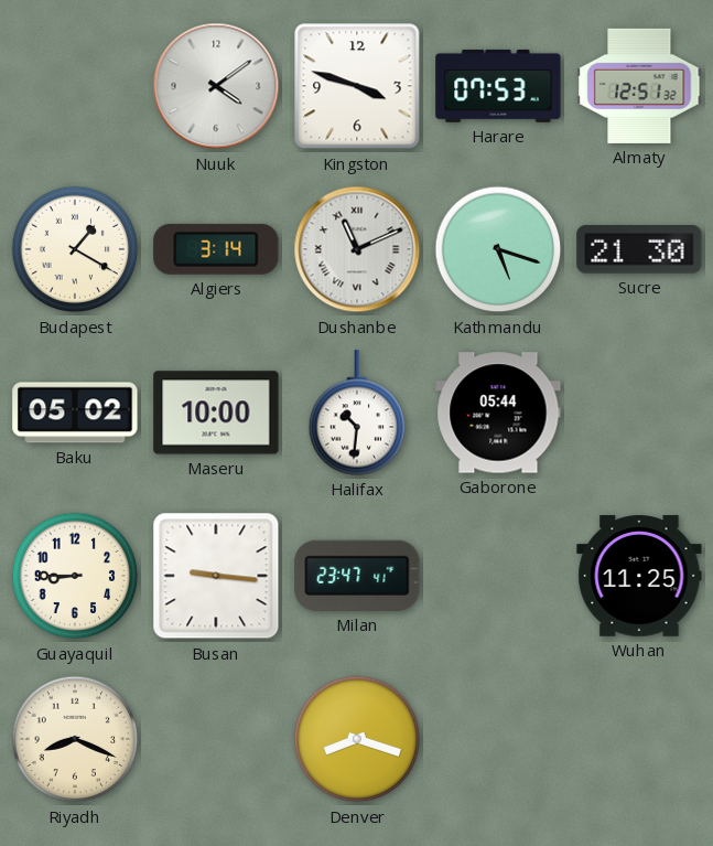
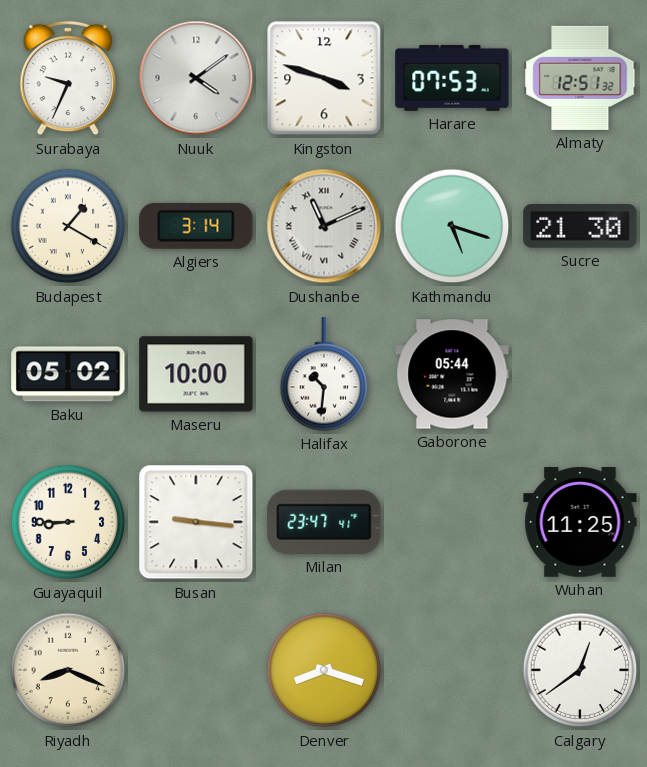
Surabaya: none -> 9:34
Calgary: none -> 12:39
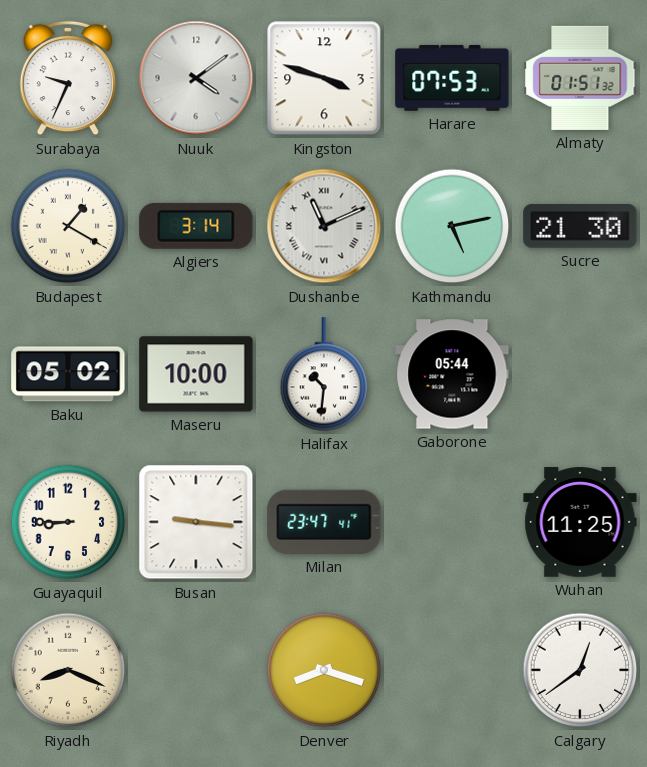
Almaty: 12:51 -> 01:51
Kathmandu: 5:18 -> 5:13
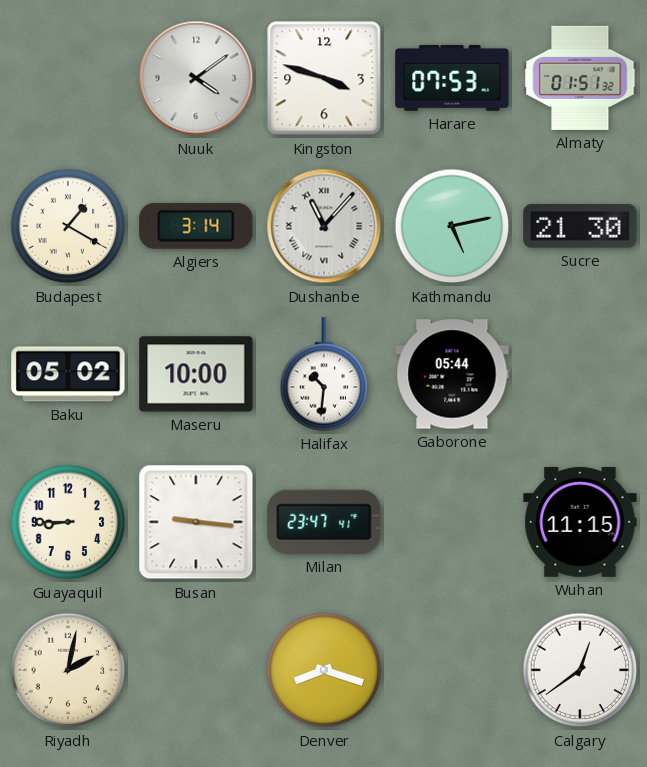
Surabaya: 9:34 -> none
Dushanbe: 11:11 -> 11:07
Wuhan: 11:25 -> 11:15
Riyadh: 8:19 -> 2:02
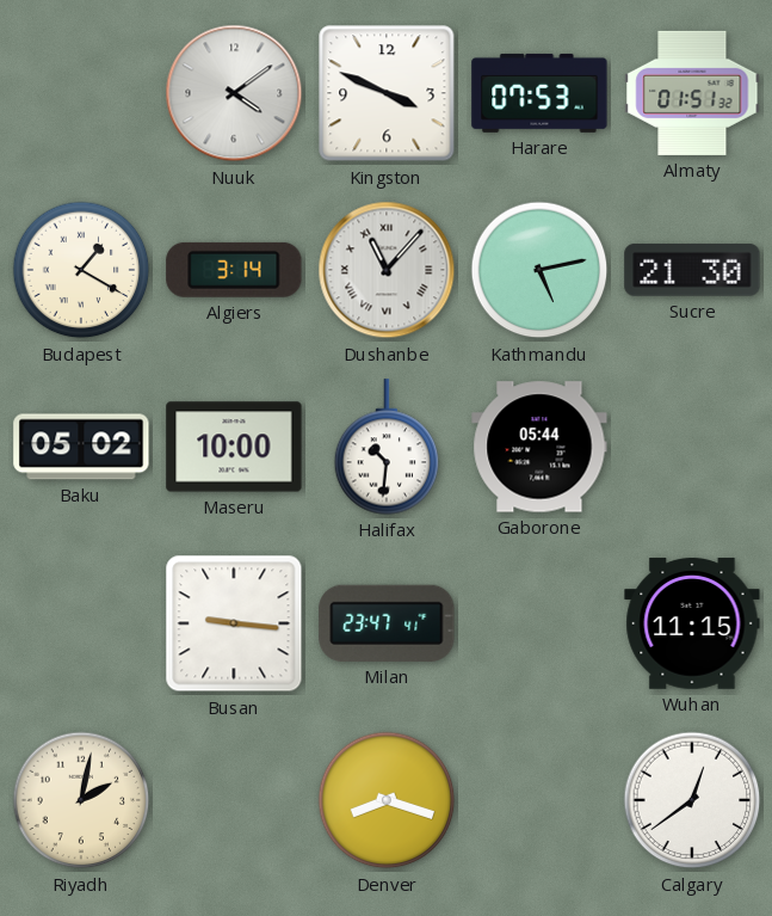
Kingston: 3:48 -> 3:49
Guayaquil: 8:45 -> none
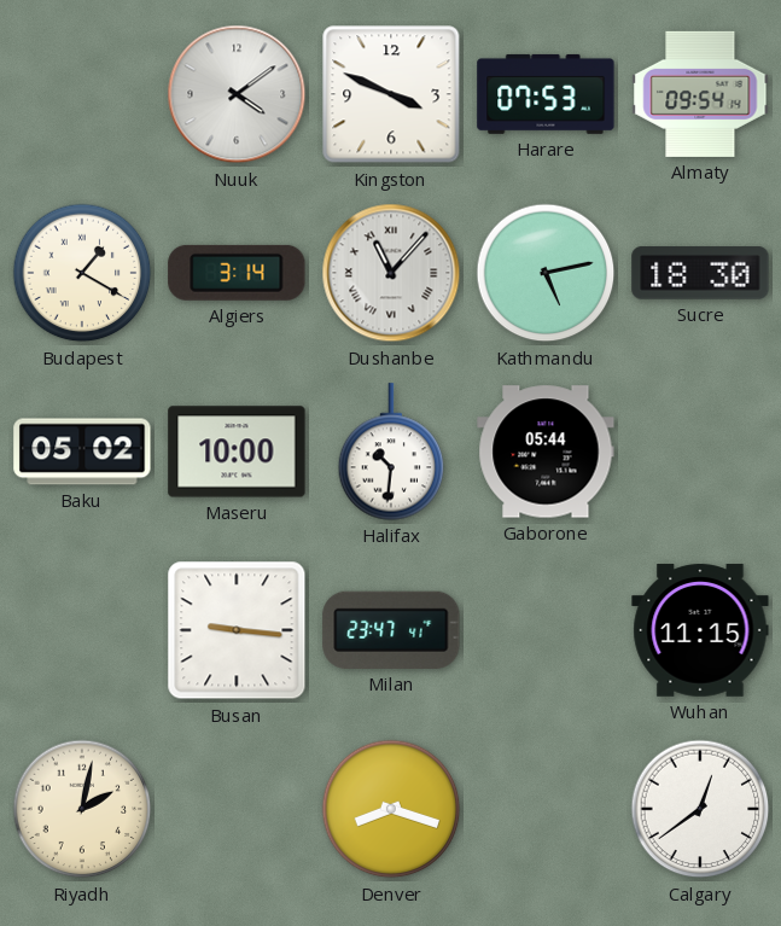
Almaty: 01:51 -> 09:54
Sucre: 21:30 -> 18:30
